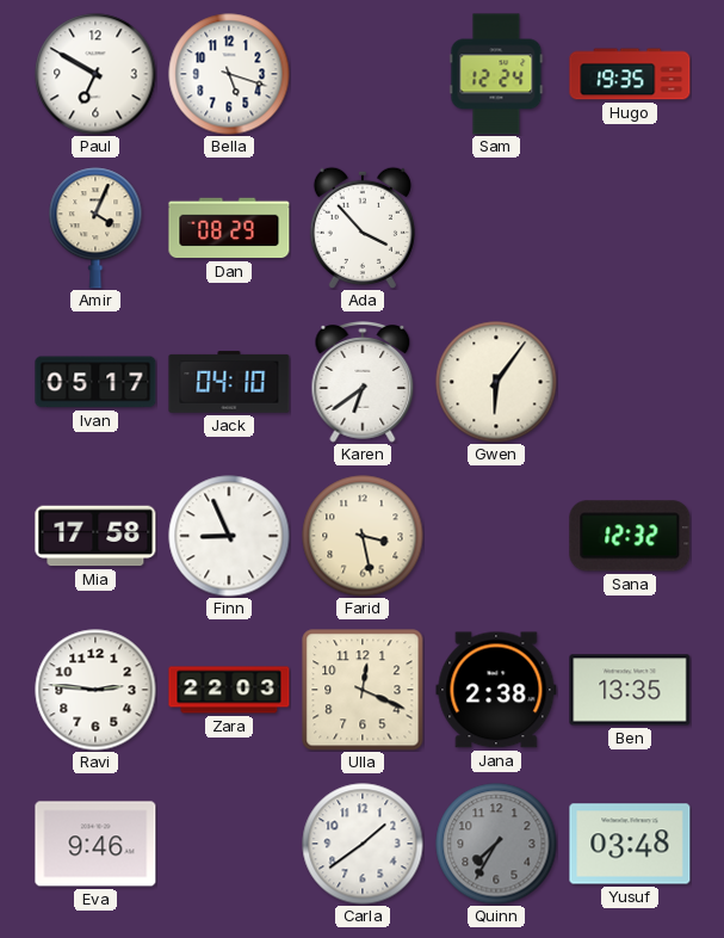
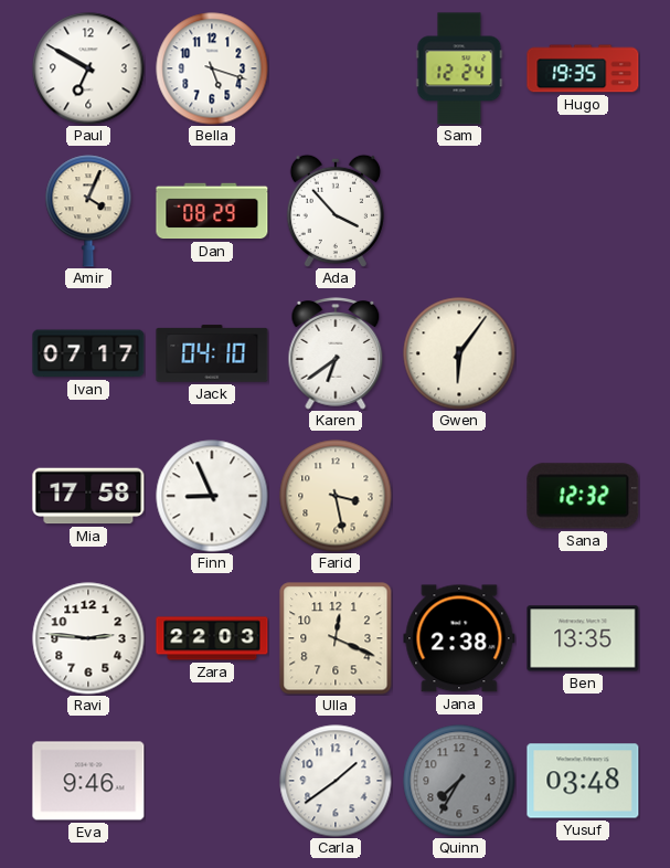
Ivan: 05:17 -> 07:17
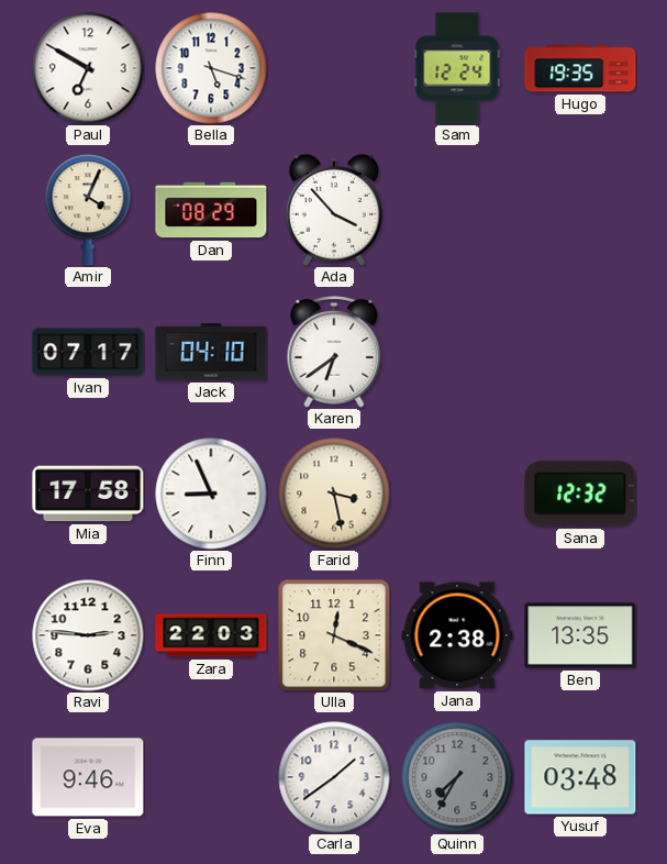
Gwen: 6:06 -> none
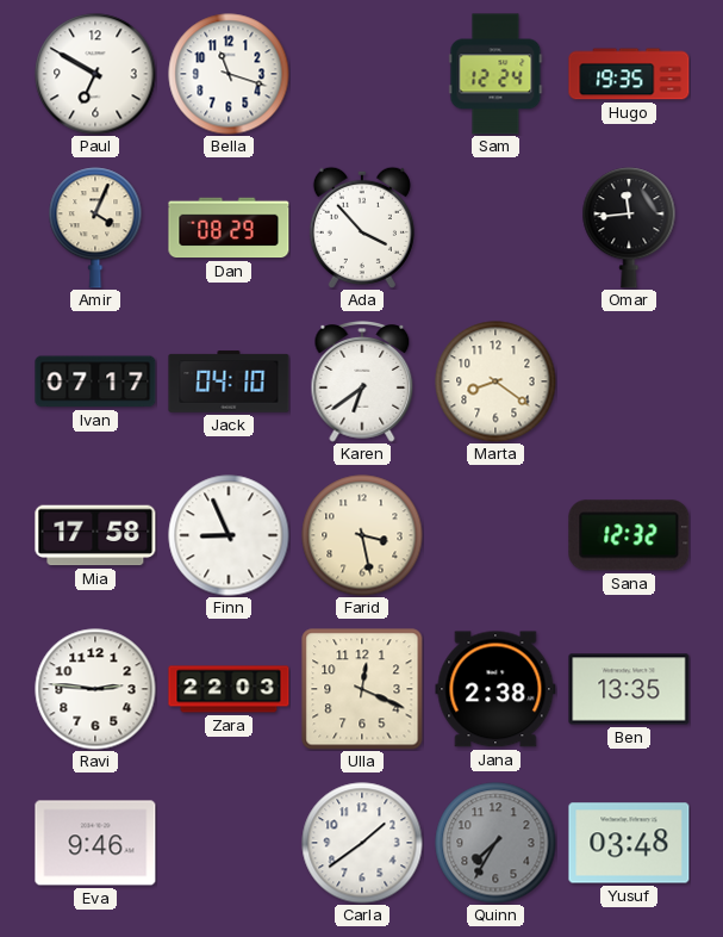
Bella: 5:18 -> 11:18
Omar: none -> 11:44
Marta: none -> 8:21
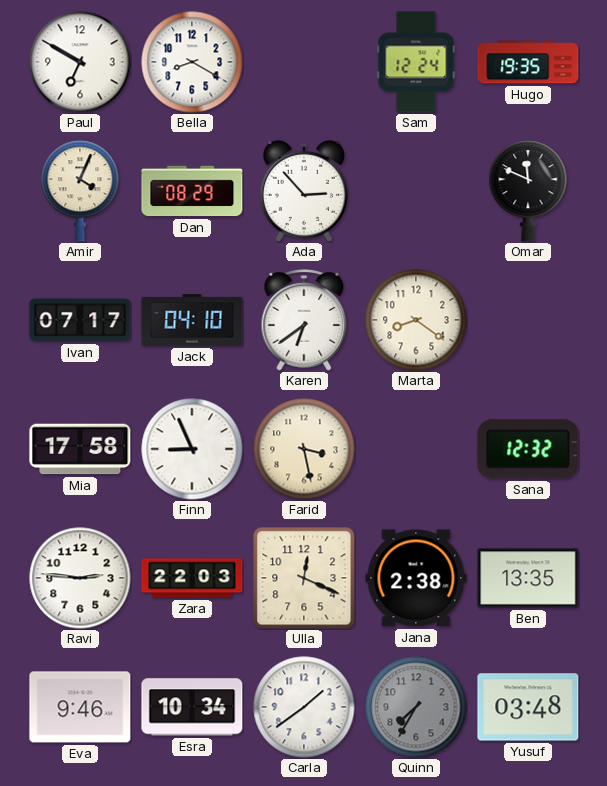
Bella: 11:18 -> 8:20
Ada: 3:53 -> 2:53
Omar: 11:44 -> 11:49
Esra: none -> 10:34
